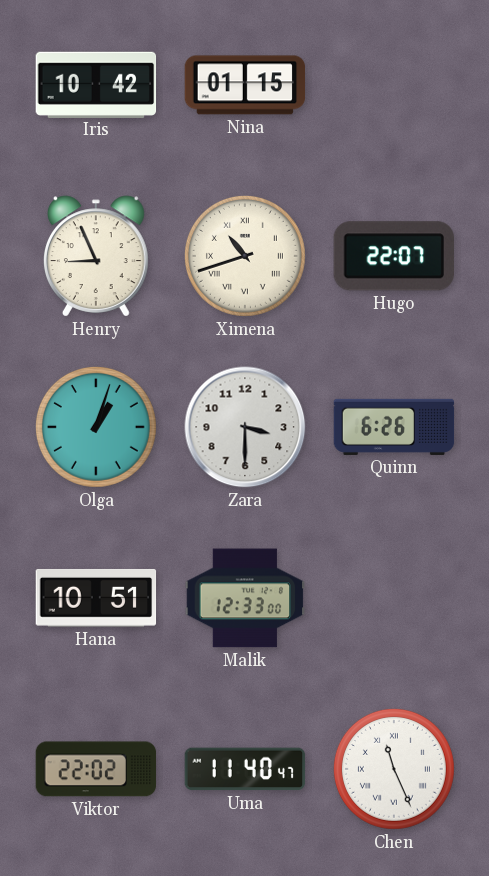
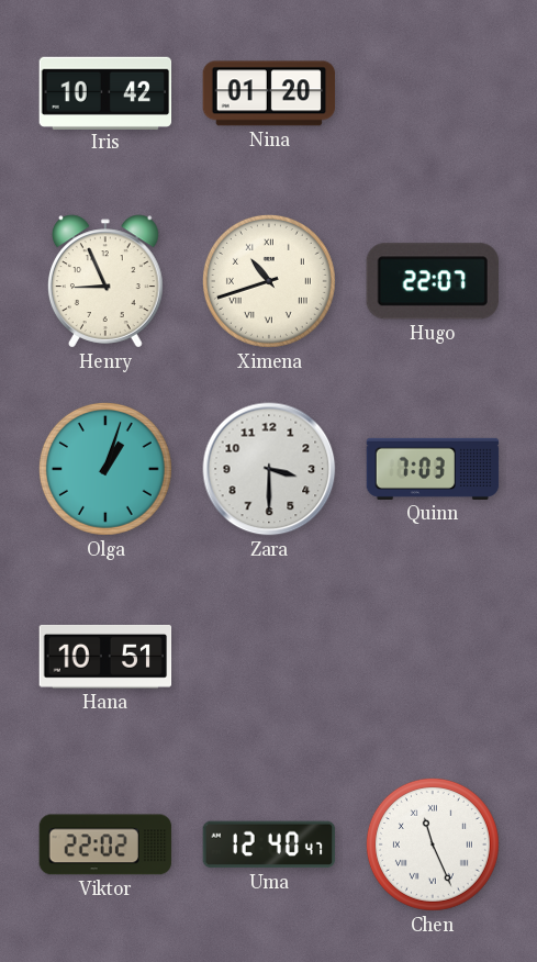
Nina: 01:15 -> 01:20
Quinn: 6:26 -> 7:03
Malik: 12:33 -> none
Uma: 11:40 -> 12:40
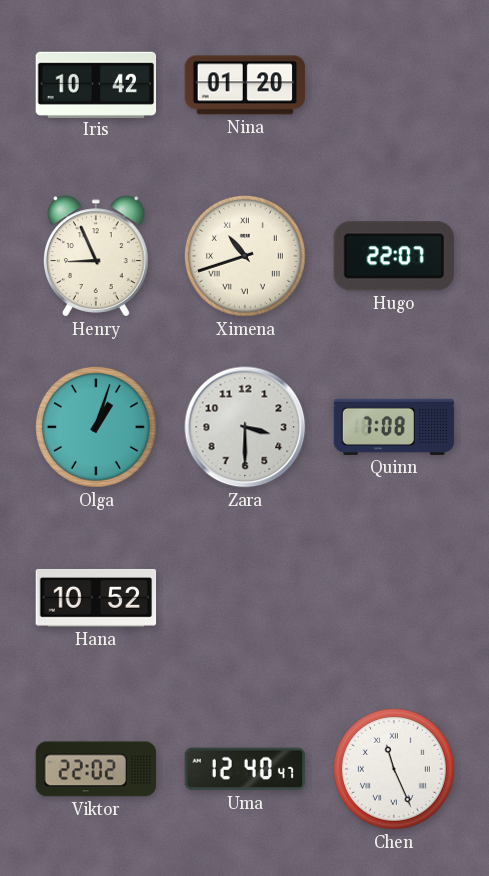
Quinn: 7:03 -> 7:08
Hana: 10:51 -> 10:52
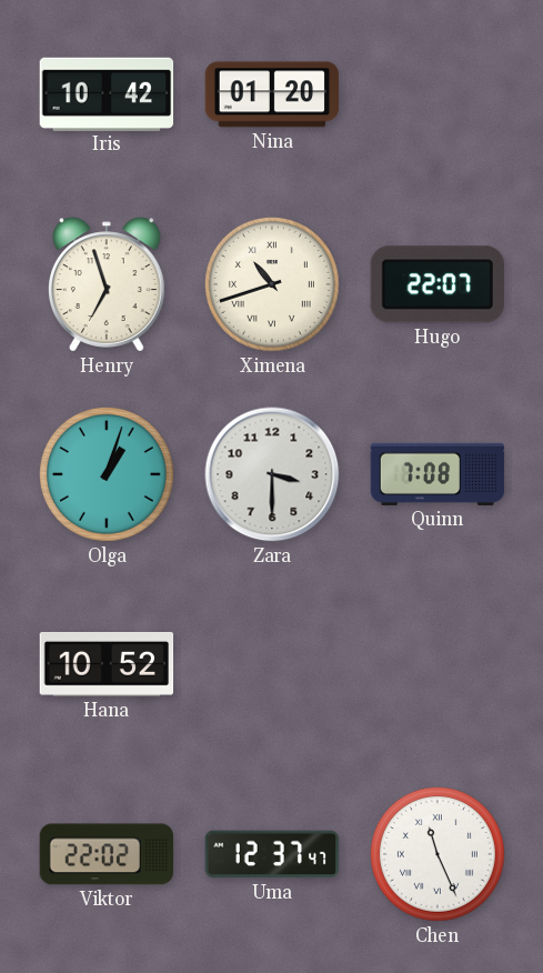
Henry: 8:56 -> 6:57
Uma: 12:40 -> 12:37
